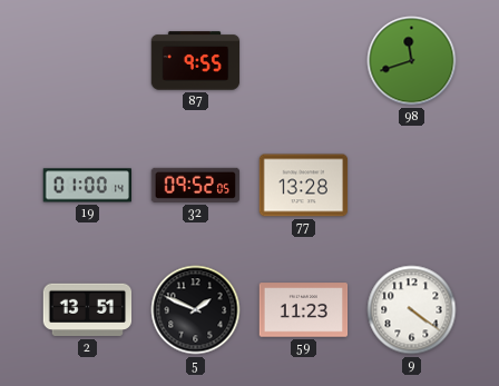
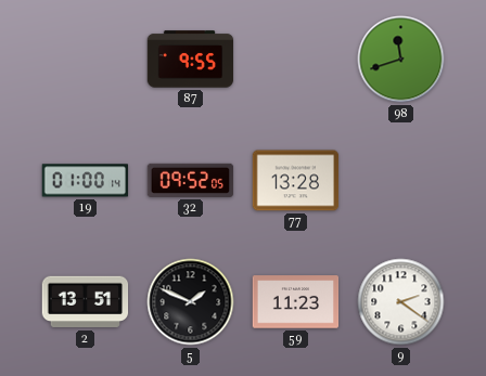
9: 4:21 -> 2:21
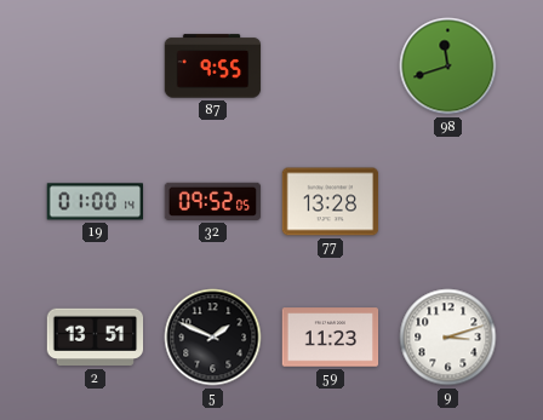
9: 2:21 -> 3:12
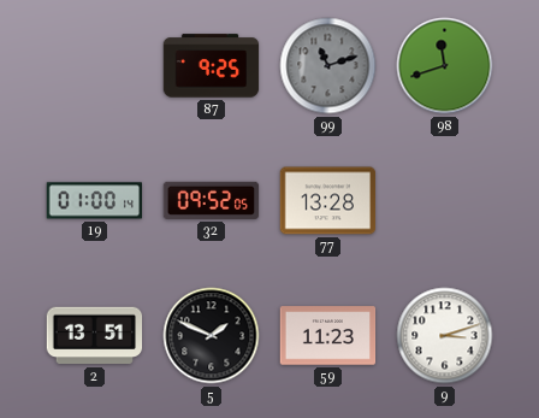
87: 9:55 -> 9:25
99: none -> 11:12
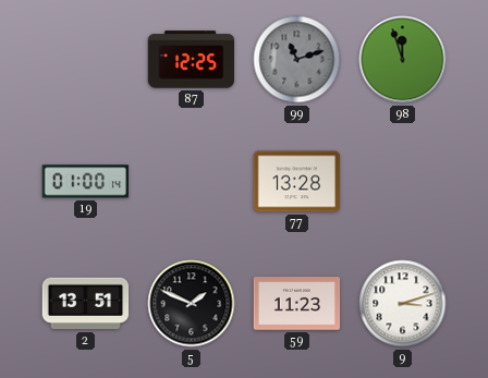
87: 9:25 -> 12:25
98: 11:42 -> 11:57
32: 09:52 -> none
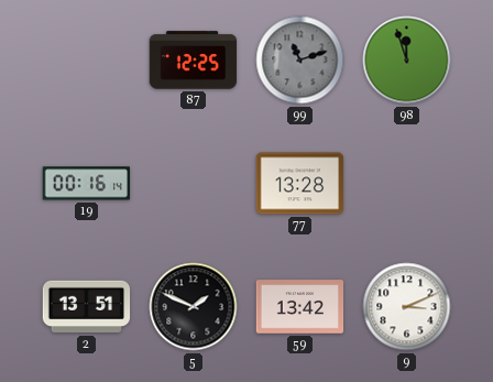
19: 01:00 -> 00:16
59: 11:23 -> 13:42
9: 3:12 -> 3:11
